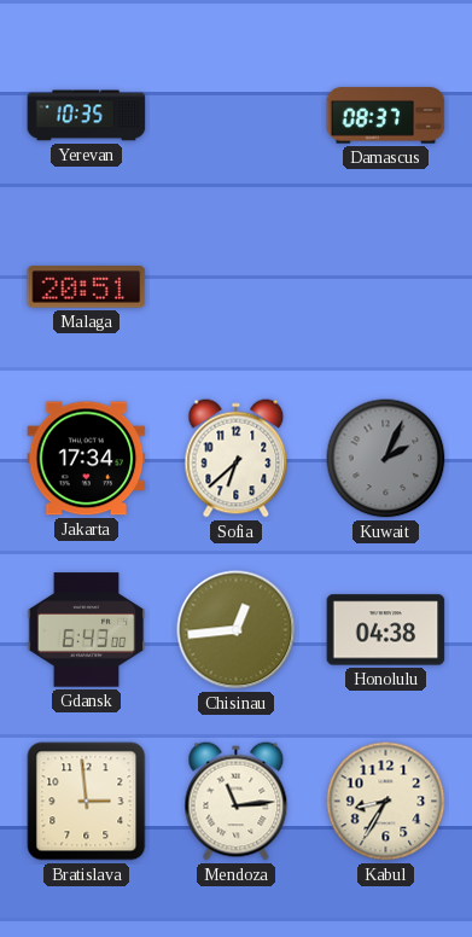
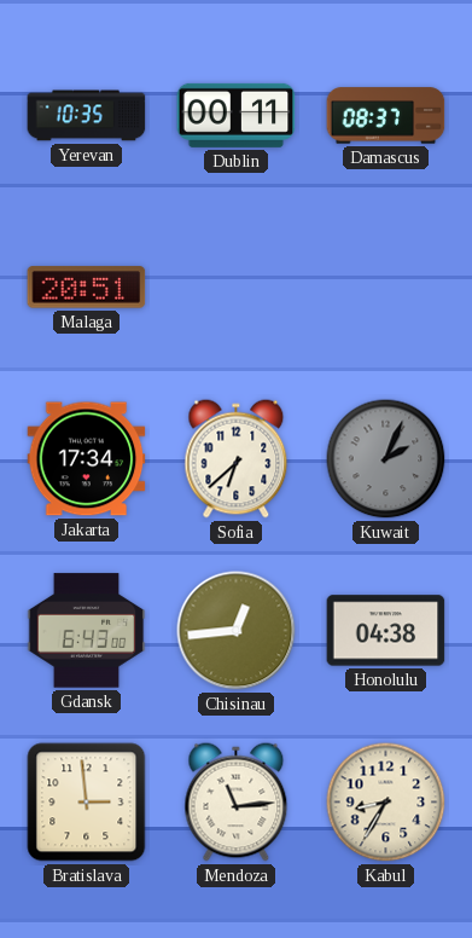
Dublin: none -> 00:11
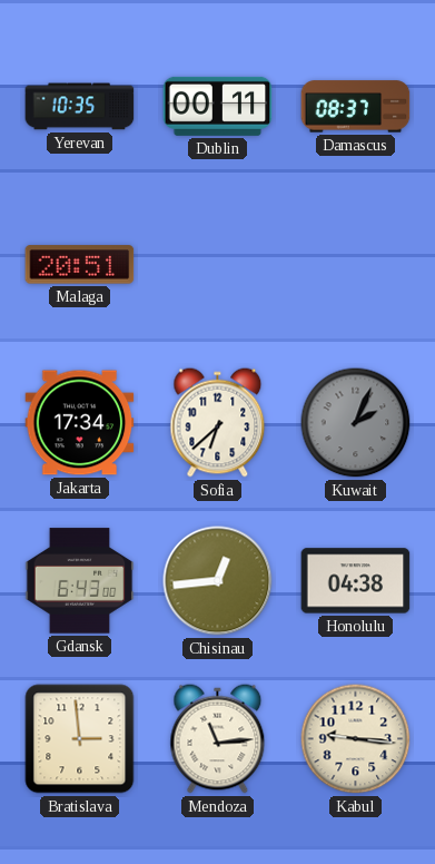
Kabul: 8:35 -> 9:16
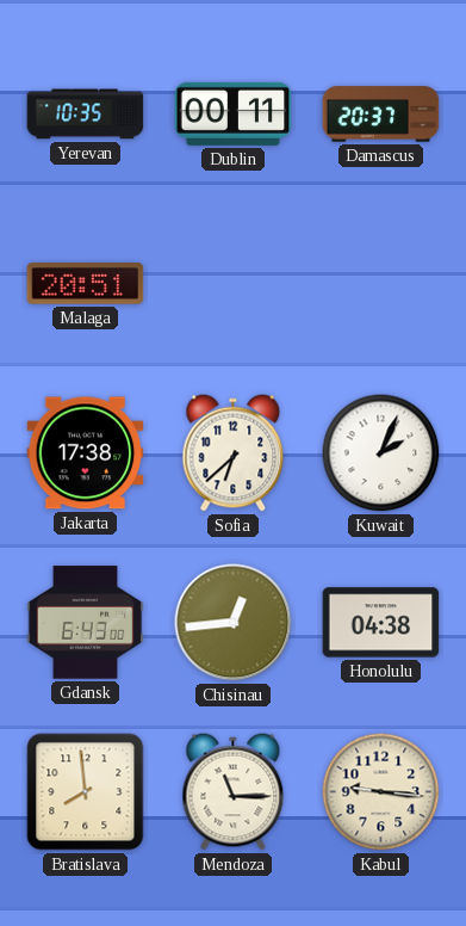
Damascus: 08:37 -> 20:37
Jakarta: 17:34 -> 17:38
Kuwait dial: grey -> white
Bratislava: 2:59 -> 7:59
Mendoza: 11:14 -> 11:15
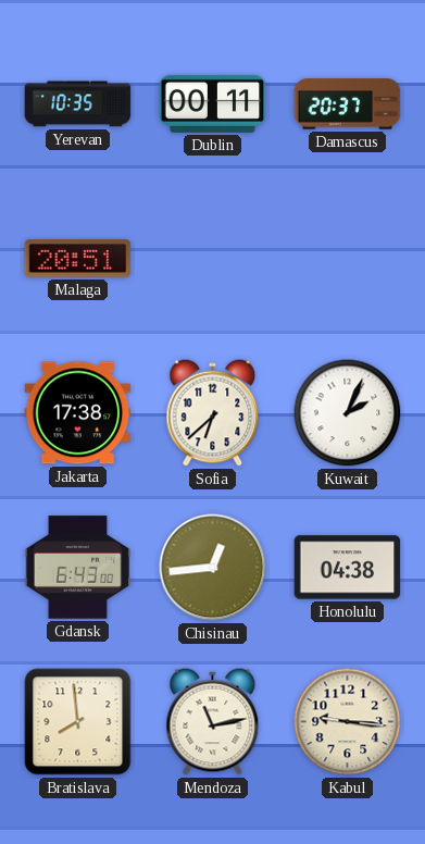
Mendoza: 11:15 -> 11:13
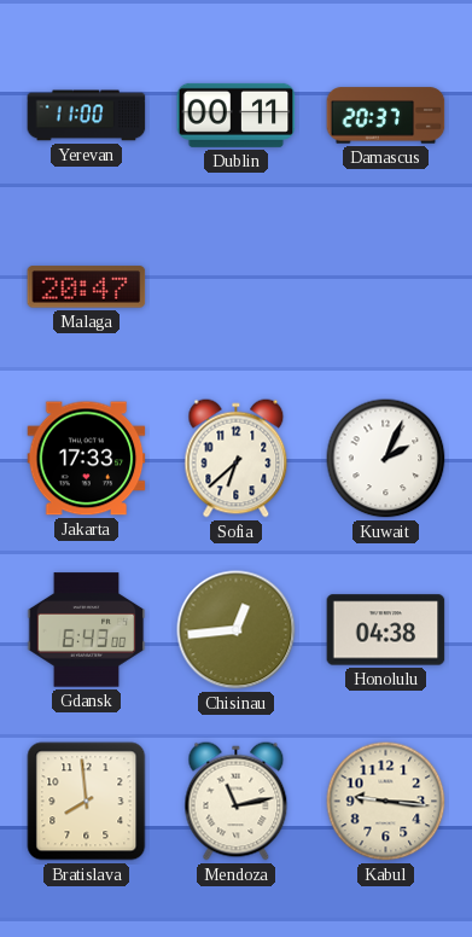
Yerevan: 10:35 -> 11:00
Malaga: 20:51 -> 20:47
Jakarta: 17:38 -> 17:33
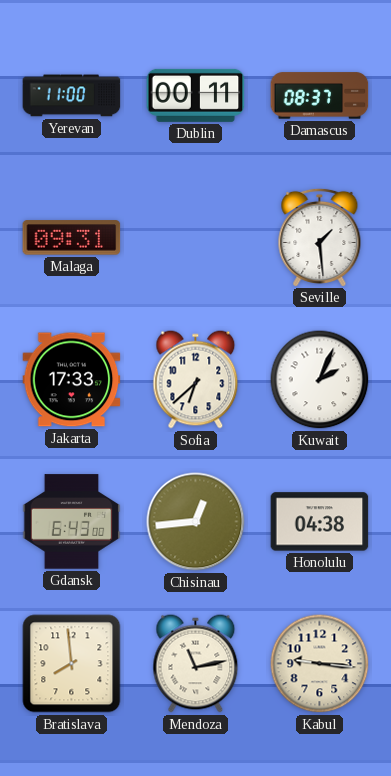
Damascus: 20:37 -> 08:37
Malaga: 20:47 -> 09:31
Seville: none -> 1:29
